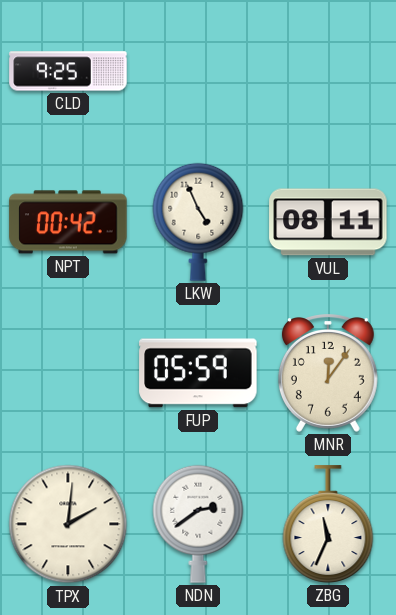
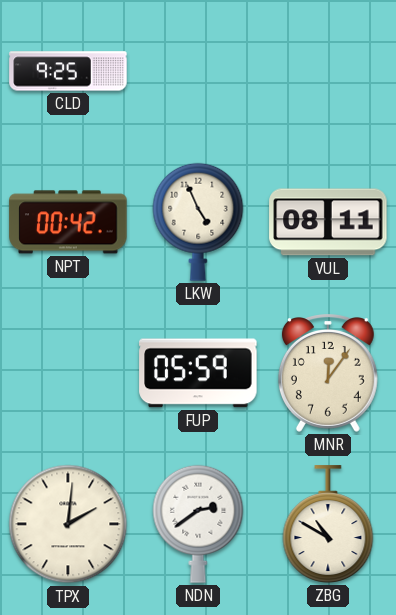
ZBG: 11:34 -> 10:50
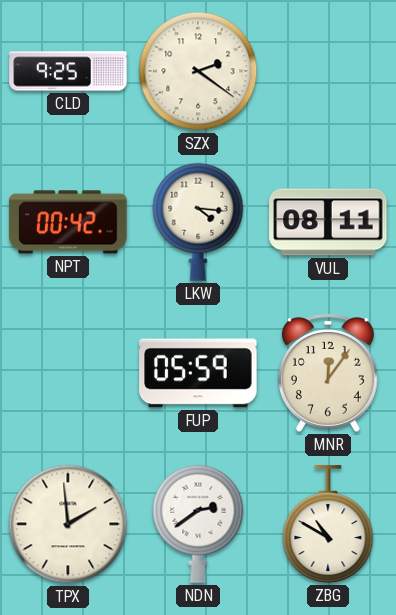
SZX: none -> 2:21
LKW: 4:56 -> 4:16
TPX: 2:01 -> 1:59
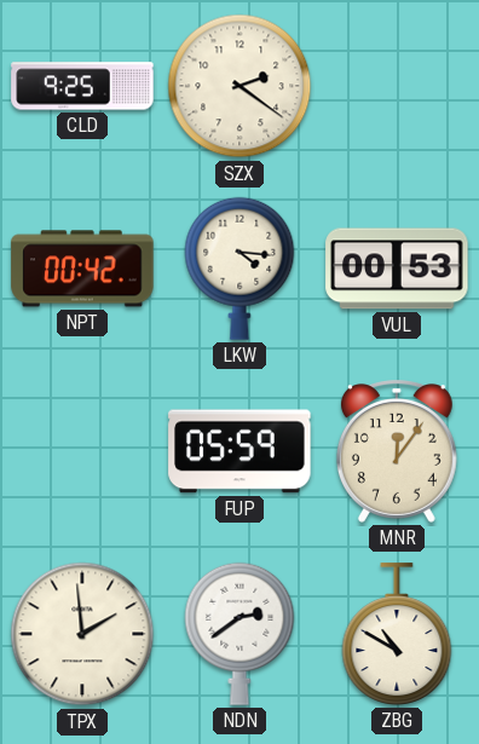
VUL: 08:11 -> 00:53
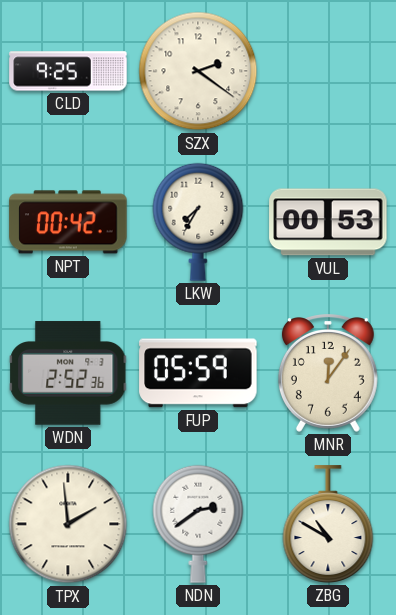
LKW: 4:16 -> 7:35
WDN: none -> 2:52
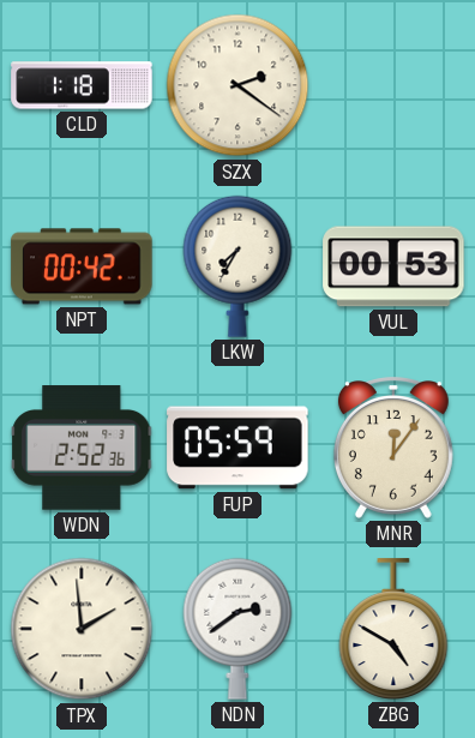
CLD: 9:25 -> 1:18
ZBG: 10:50 -> 4:50
